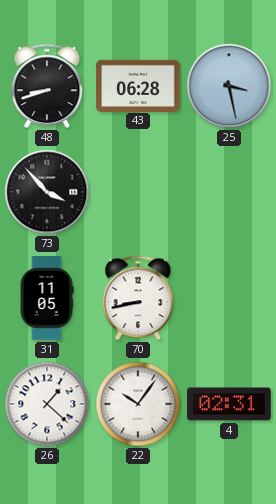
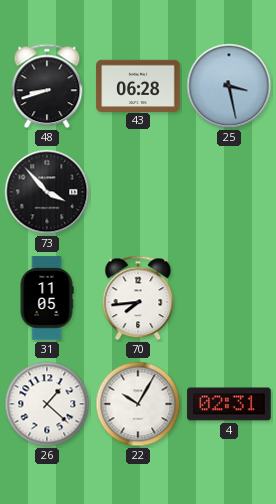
70: 8:43 -> 7:44
22: 10:06 -> 10:05
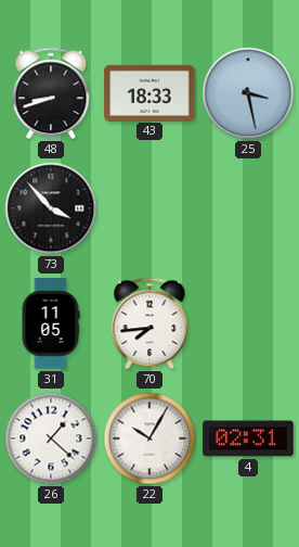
43: 06:28 -> 18:33
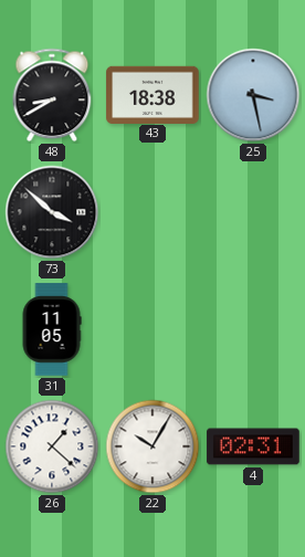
48: 8:42 -> 8:40
43: 18:33 -> 18:38
73: 3:53 -> 3:52
70: 7:44 -> none
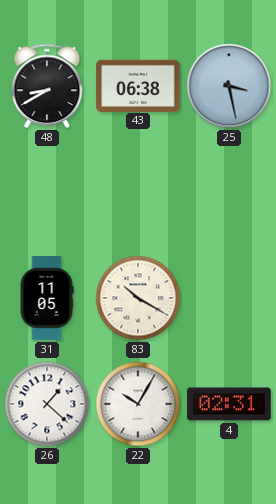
43: 18:38 -> 06:38
73: 3:52 -> none
83: none -> 10:20
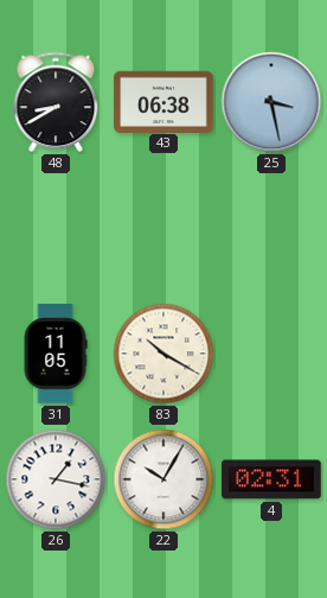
26: 1:22 -> 1:17
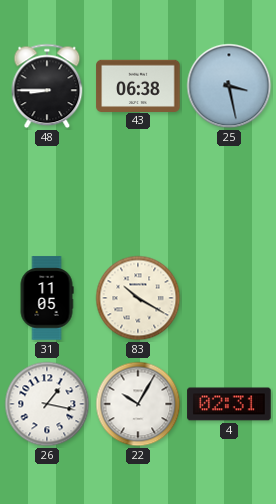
48: 8:40 -> 8:45
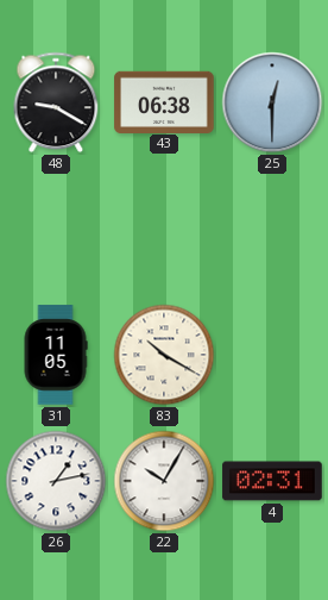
48: 8:45 -> 9:20
25: 3:28 -> 12:30
26: 1:17 -> 1:13
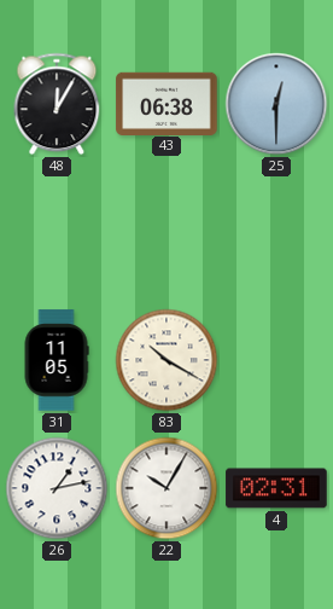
48: 9:20 -> 12:05
